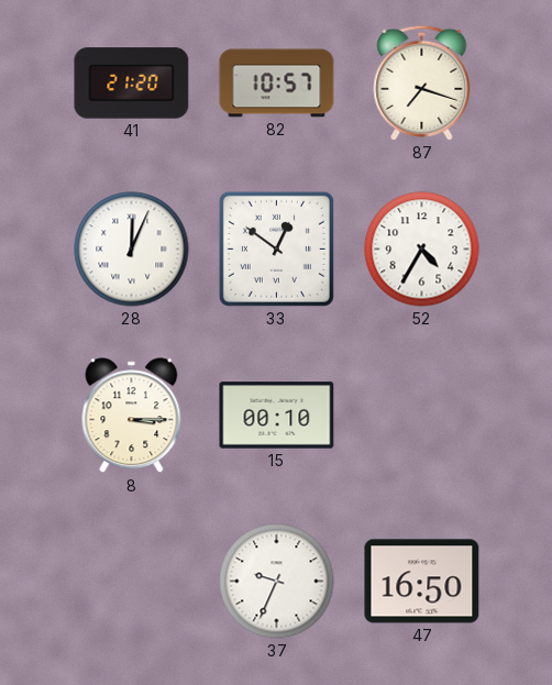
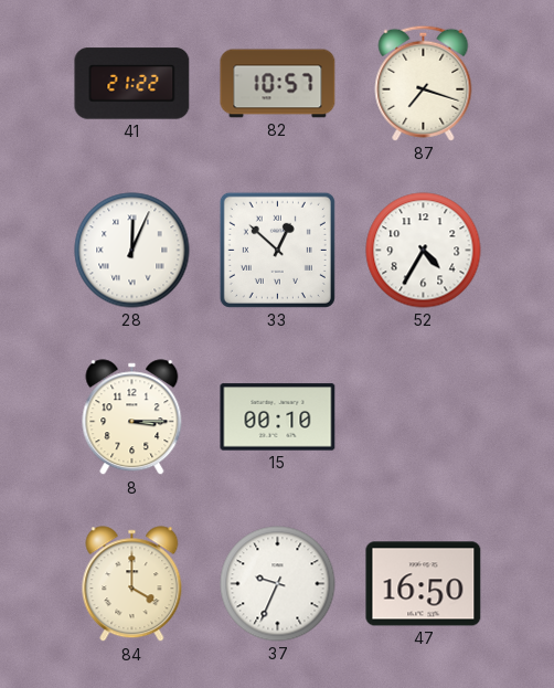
41: 21:20 -> 21:22
33: 12:51 -> 12:52
84: none -> 4:00
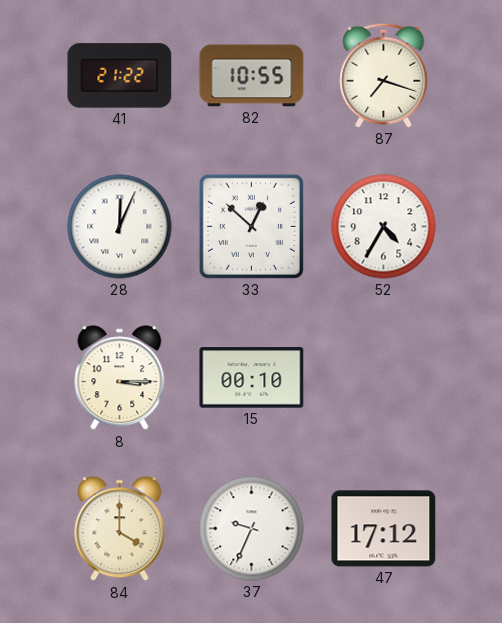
82: 10:57 -> 10:55
47: 16:50 -> 17:12
